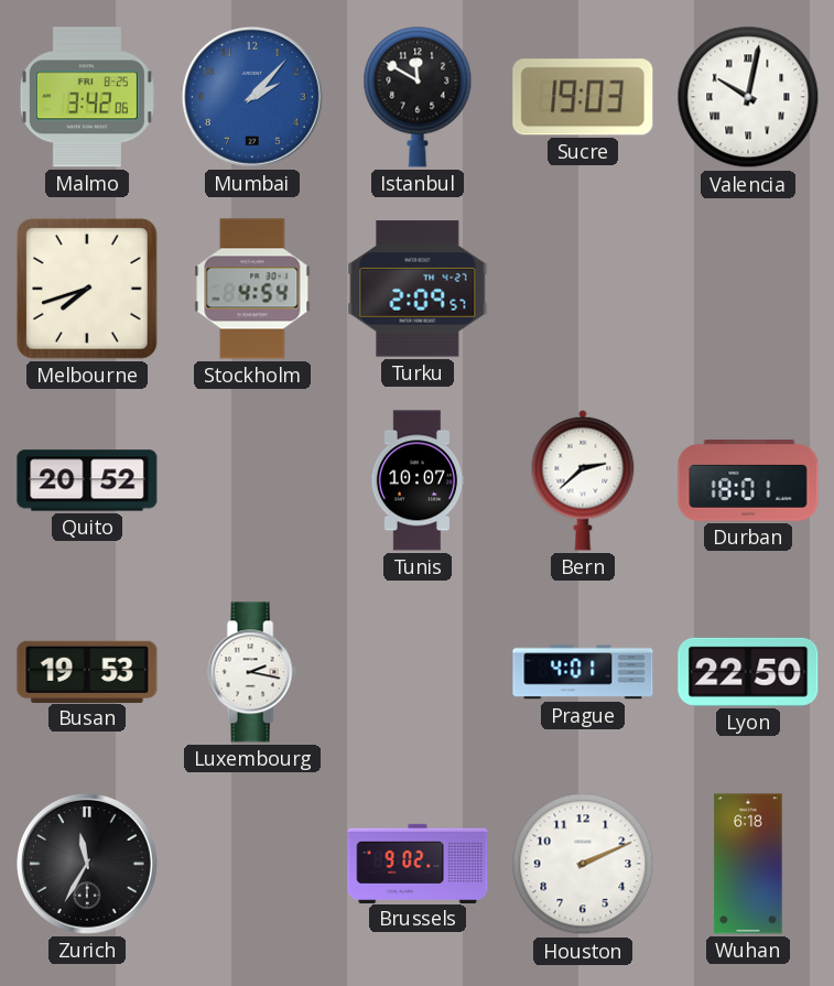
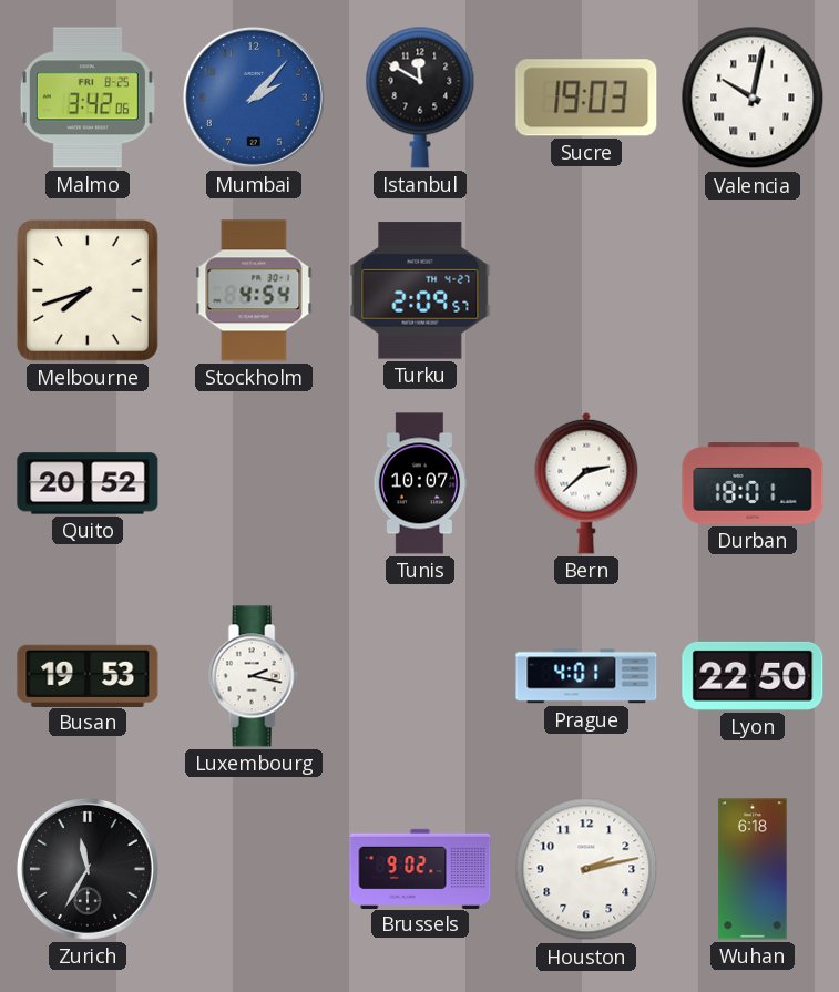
Houston: 2:11 -> 2:13
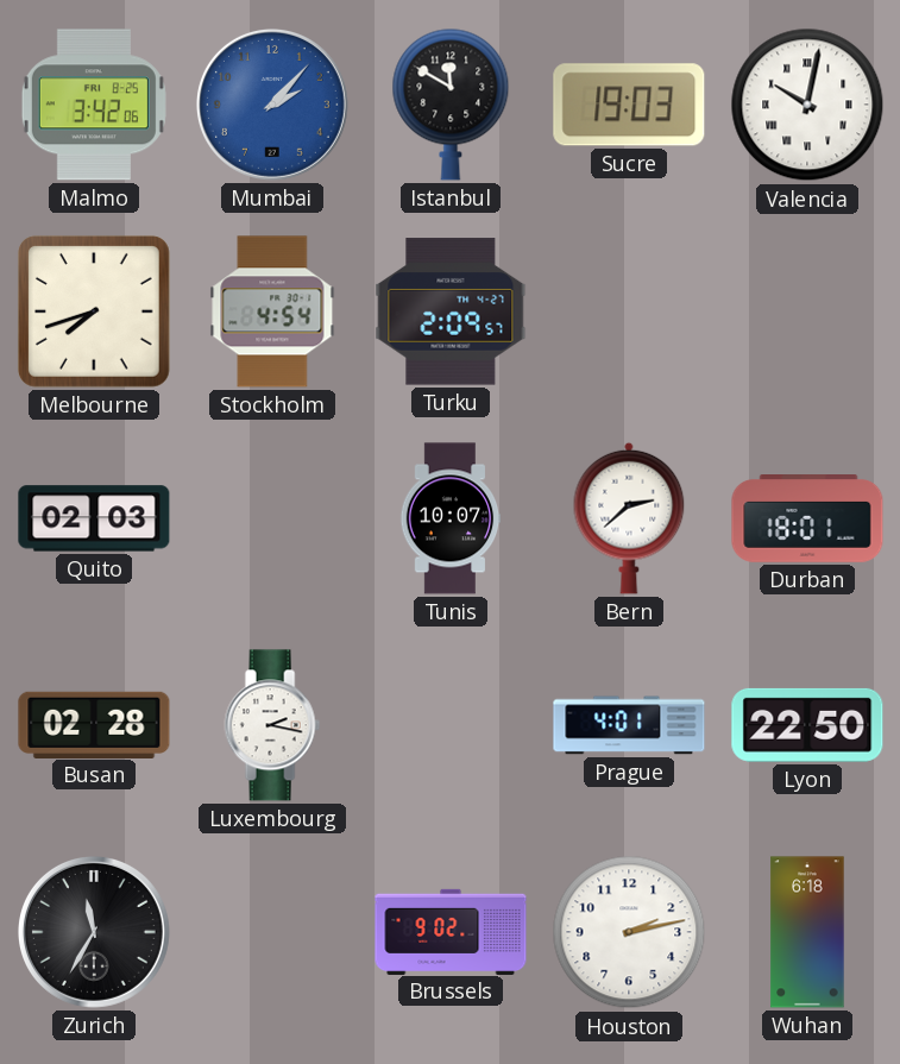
Quito: 20:52 -> 02:03
Busan: 19:53 -> 02:28
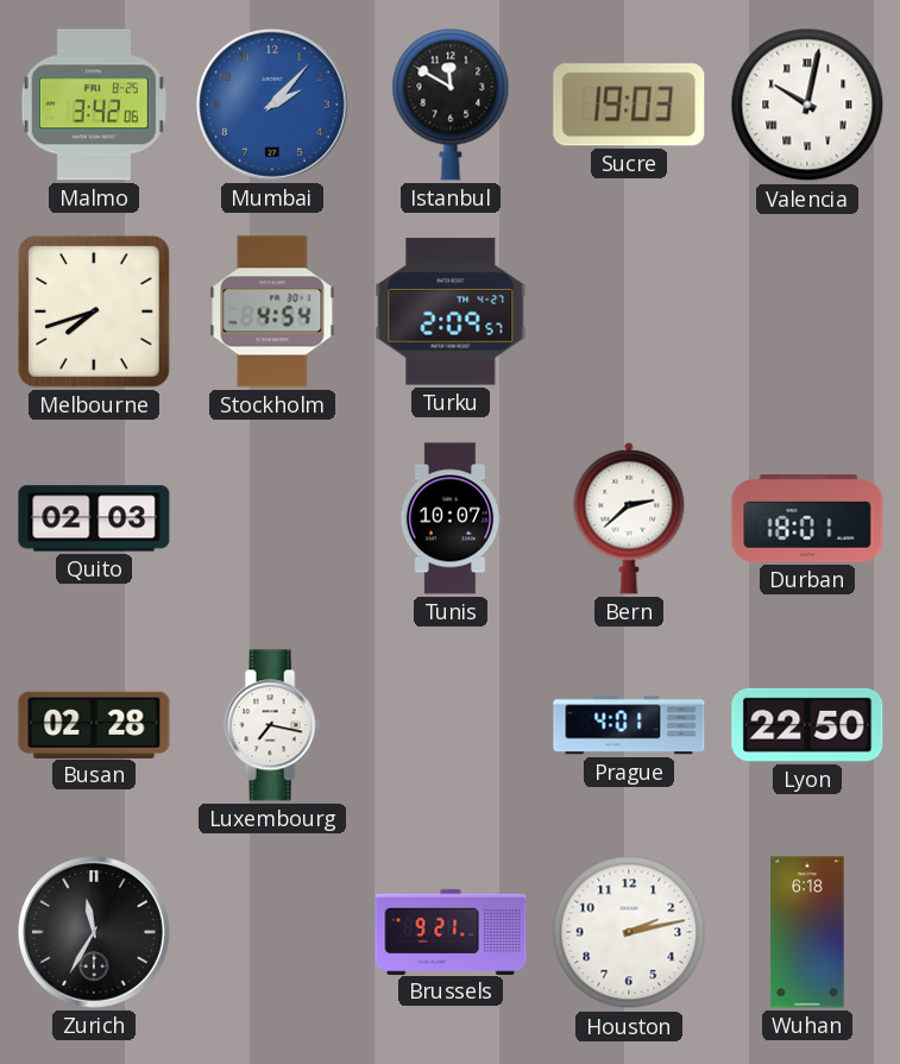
Luxembourg: 2:17 -> 7:17
Brussels: 9:02 -> 9:21
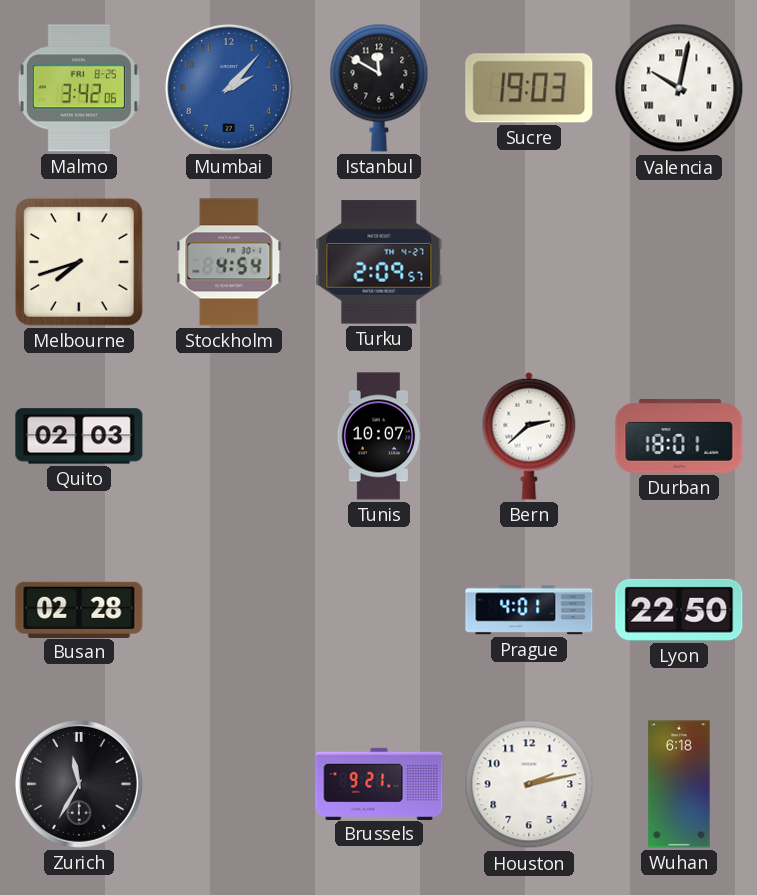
Luxembourg: 7:17 -> none
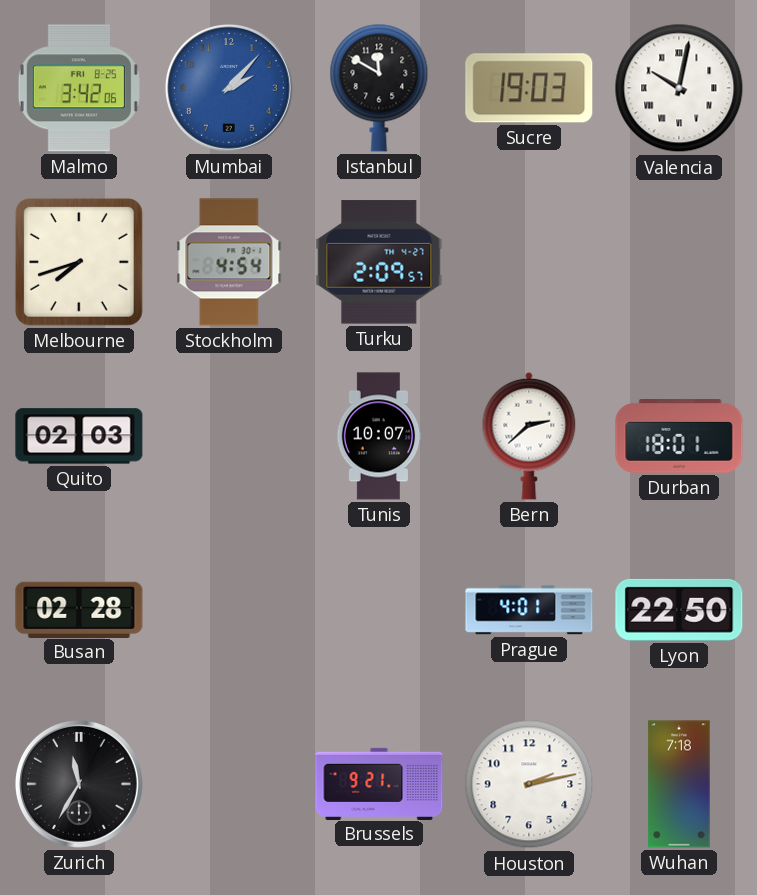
Wuhan: 6:18 -> 7:18
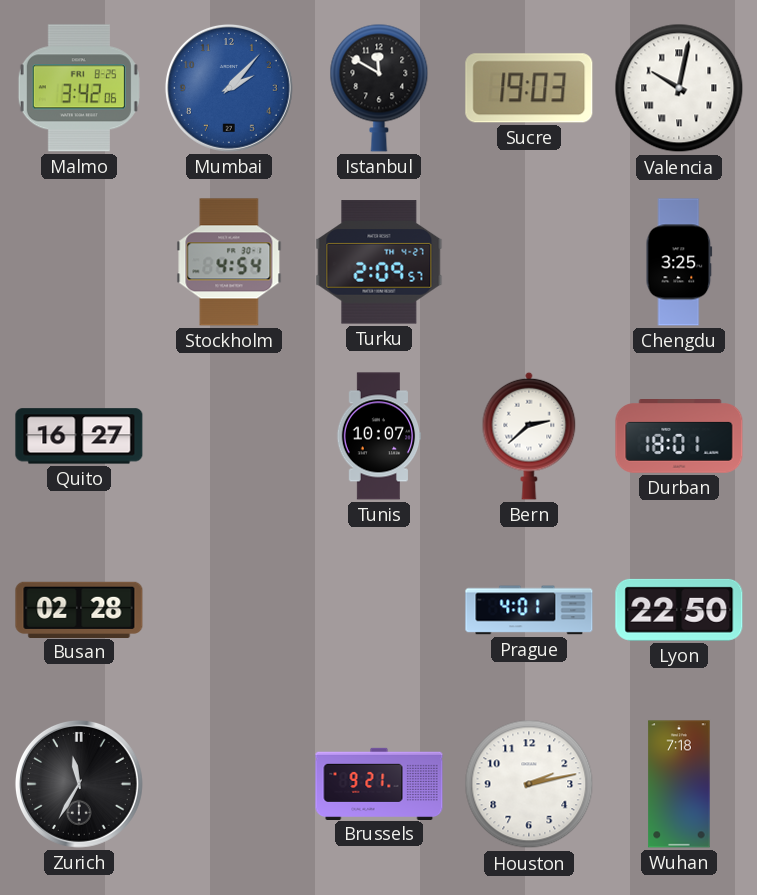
Melbourne: 7:42 -> none
Chengdu: none -> 3:25
Quito: 02:03 -> 16:27
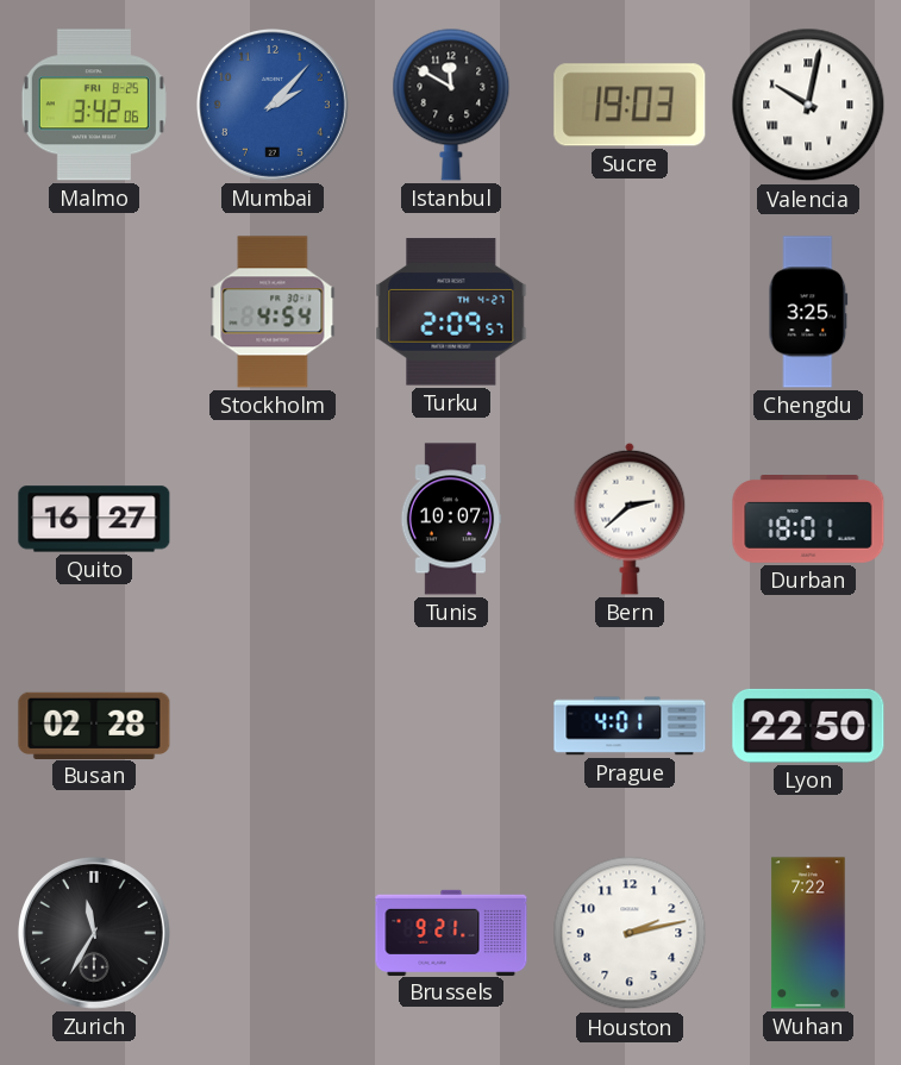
Wuhan: 7:18 -> 7:22
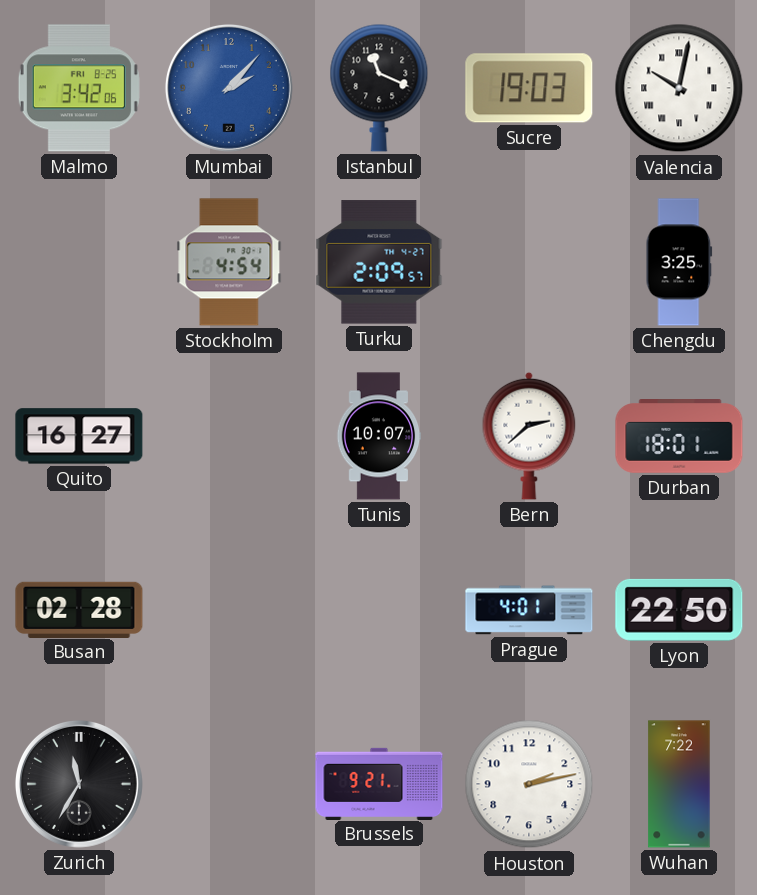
Istanbul: 11:50 -> 11:19
